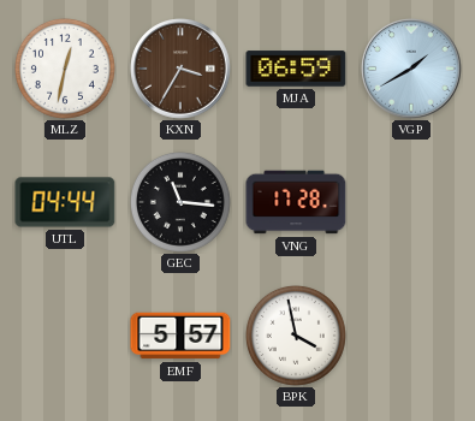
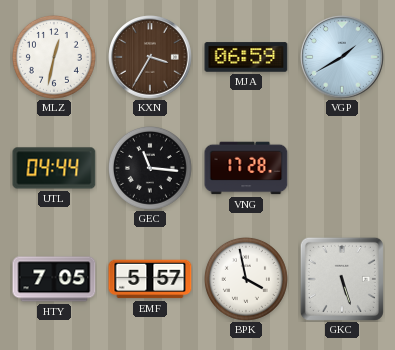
HTY: none -> 7:05
GKC: none -> 5:27
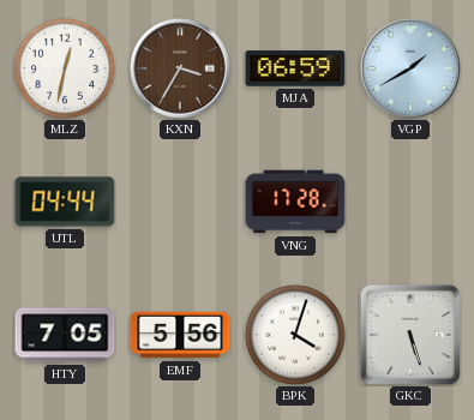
GEC: 11:16 -> none
EMF: 5:57 -> 5:56
BPK: 3:58 -> 4:03
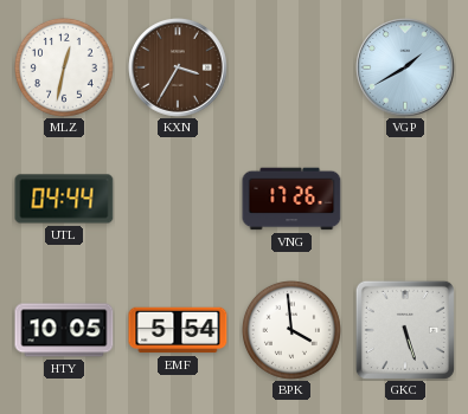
MJA: 06:59 -> none
VNG: 17:28 -> 17:26
HTY: 7:05 -> 10:05
EMF: 5:56 -> 5:54
BPK: 4:03 -> 3:59
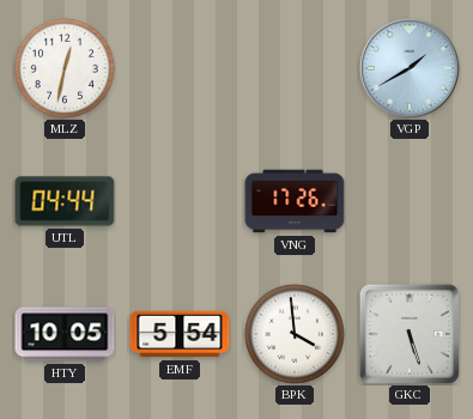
KXN: 3:35 -> none
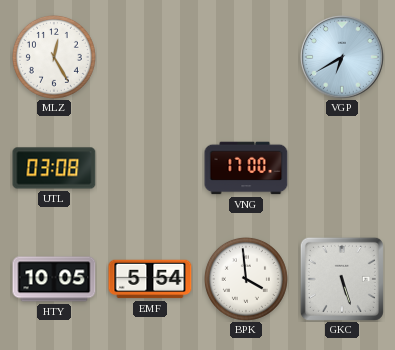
MLZ: 12:32 -> 12:25
VGP: 1:40 -> 6:40
UTL: 04:44 -> 03:08
VNG: 17:26 -> 17:00
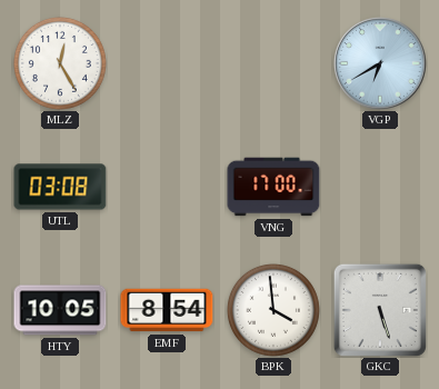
EMF: 5:54 -> 8:54
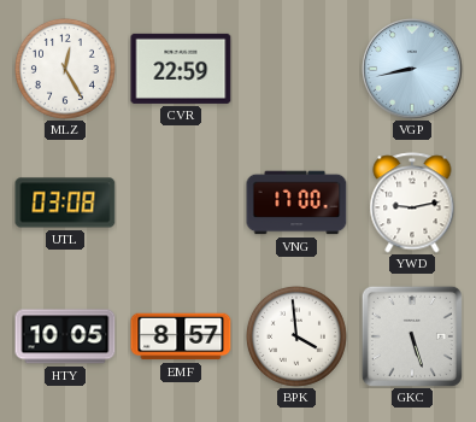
CVR: none -> 22:59
VGP: 6:40 -> 8:43
YWD: none -> 9:13
EMF: 8:54 -> 8:57
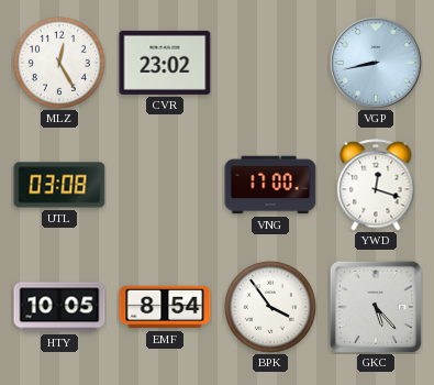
CVR: 22:59 -> 23:02
YWD: 9:13 -> 12:18
EMF: 8:57 -> 8:54
BPK: 3:59 -> 3:54
GKC: 5:27 -> 5:23
